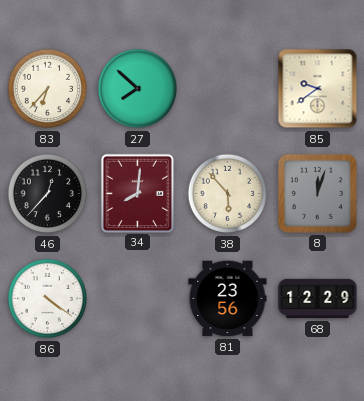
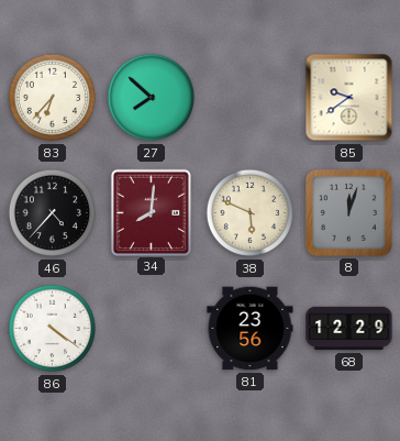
46: 12:37 -> 4:37
38: 5:53 -> 5:49
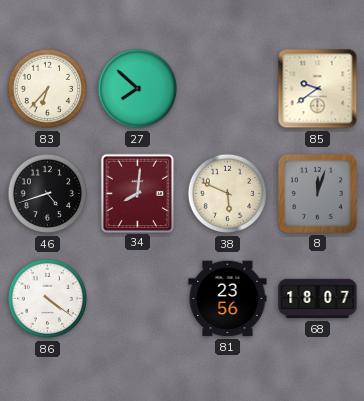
46: 4:37 -> 4:42
68: 12:29 -> 18:07
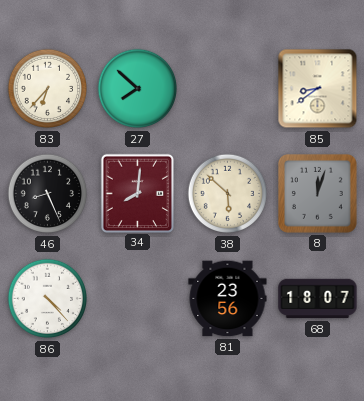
85: 9:39 -> 8:39
46: 4:42 -> 8:26
38: 5:49 -> 5:52
86: 4:21 -> 4:23
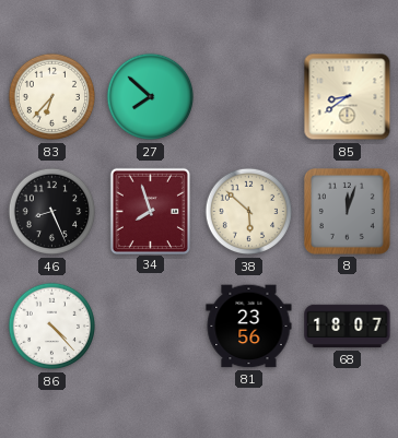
34: 8:01 -> 7:57
